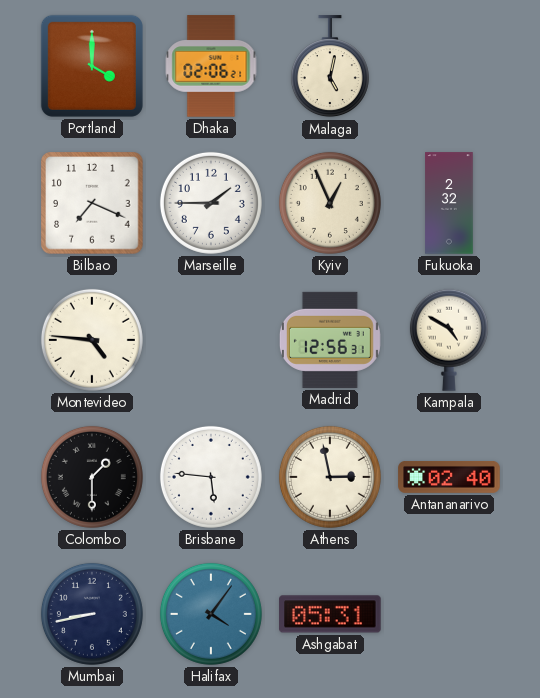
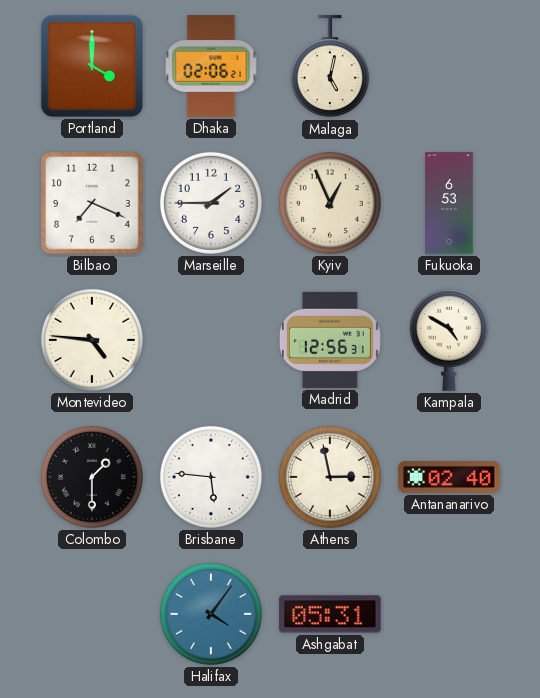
Fukuoka: 2:32 -> 6:53
Mumbai: 8:43 -> none
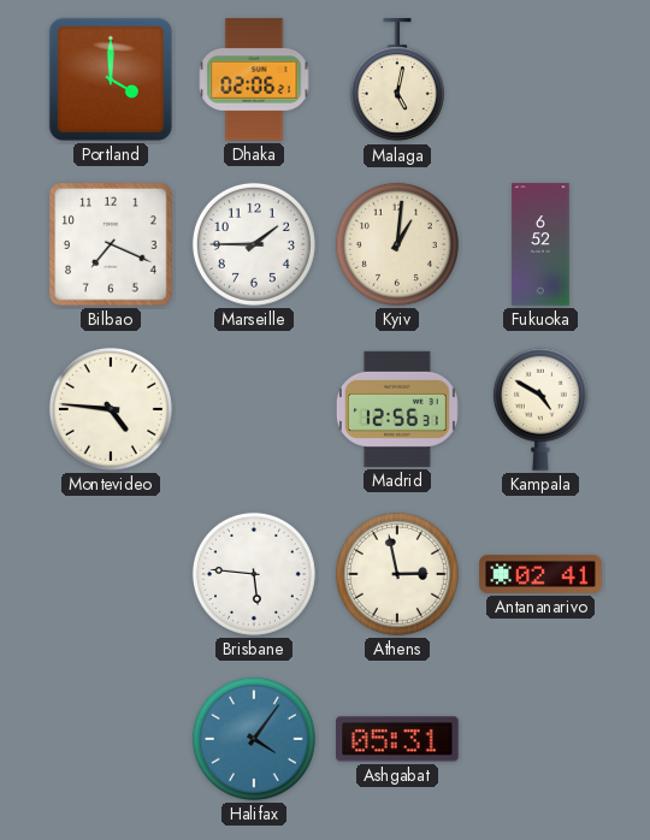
Kyiv: 12:56 -> 1:01
Fukuoka: 6:53 -> 6:52
Colombo: 1:30 -> none
Antananarivo: 02:40 -> 02:41
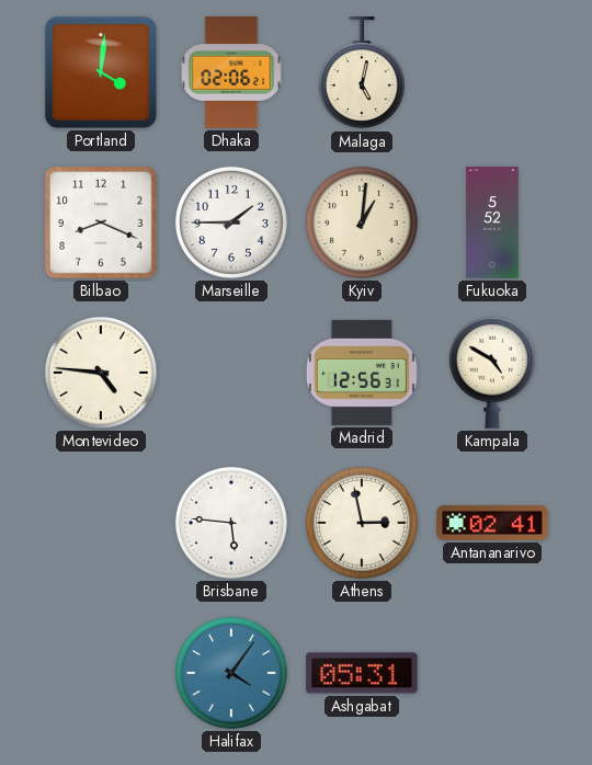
Portland: 4:00 -> 4:01
Bilbao: 7:19 -> 8:19
Fukuoka: 6:52 -> 5:52
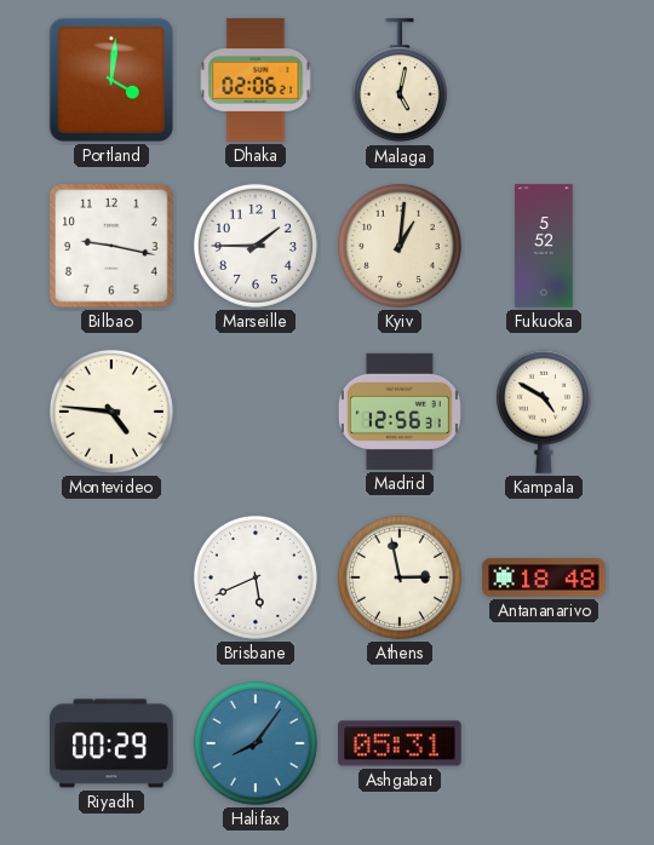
Bilbao: 8:19 -> 9:17
Brisbane: 5:46 -> 5:41
Antananarivo: 02:41 -> 18:48
Riyadh: none -> 00:29
Halifax: 4:06 -> 8:06
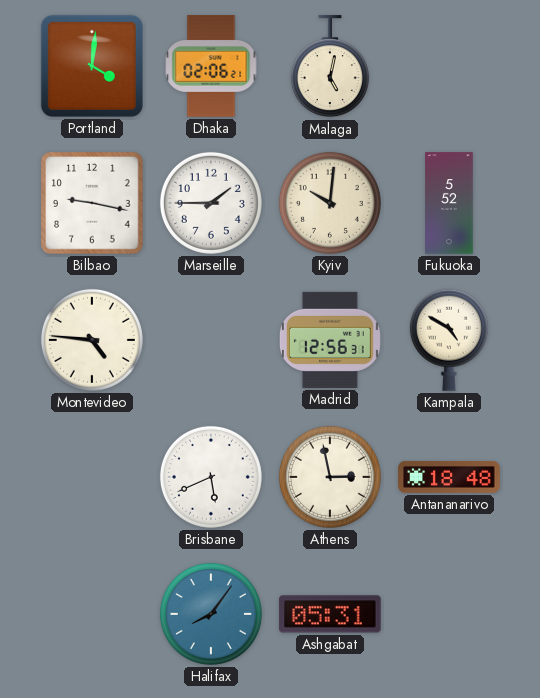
Kyiv: 1:01 -> 10:01
Riyadh: 00:29 -> none
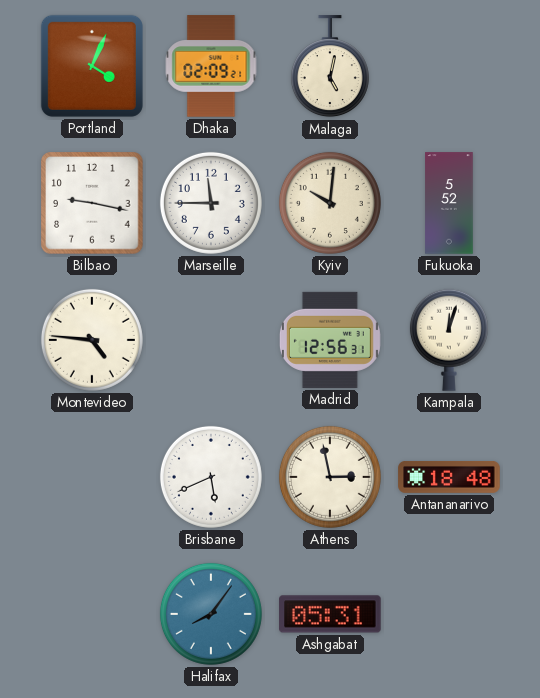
Portland: 4:01 -> 4:04
Dhaka: 02:06 -> 02:09
Marseille: 1:45 -> 11:45
Kampala: 4:50 -> 12:03
